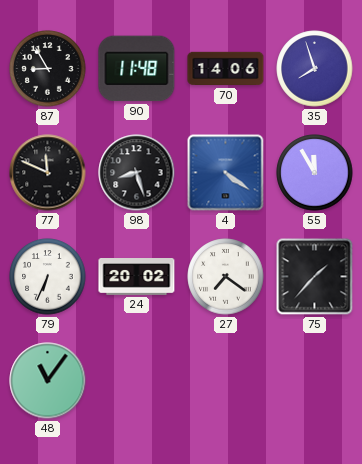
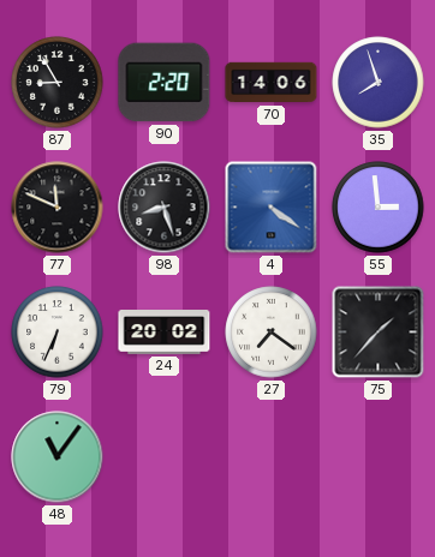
90: 11:48 -> 2:20
55: 11:55 -> 2:59
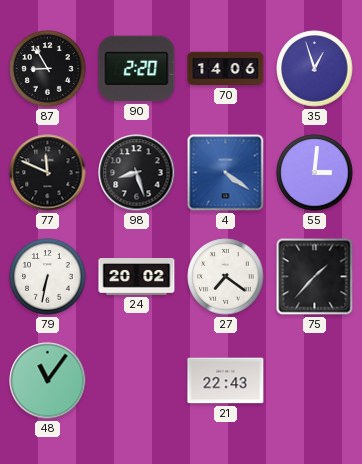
35: 7:57 -> 12:57
55: 2:59 -> 3:01
79: 6:34 -> 6:32
21: none -> 22:43
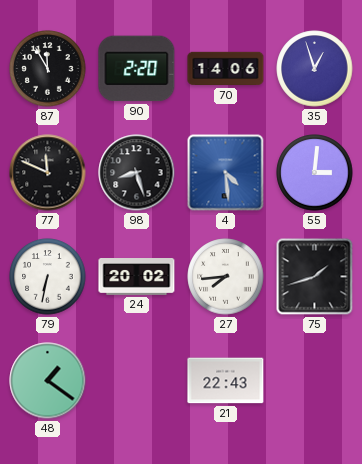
87: 8:55 -> 11:55
4: 4:21 -> 4:29
27: 7:21 -> 7:44
75: 1:37 -> 1:42
48: 11:06 -> 1:21
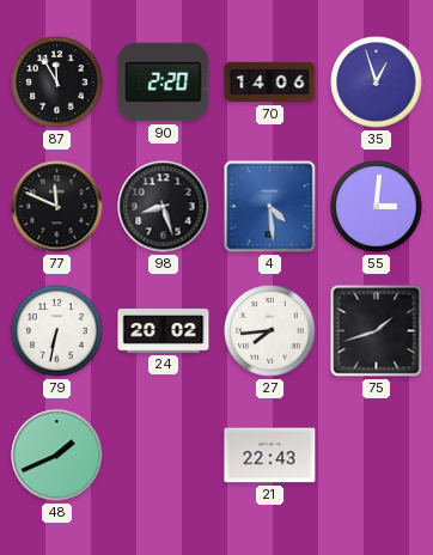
48: 1:21 -> 1:41
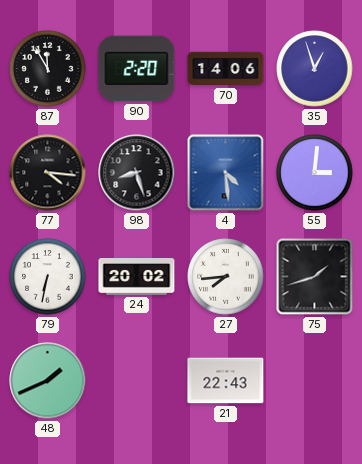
77: 11:49 -> 4:16
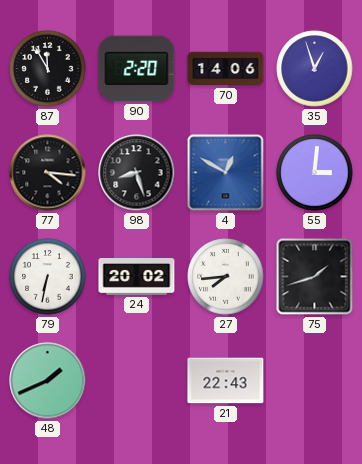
4: 4:29 -> 12:50
